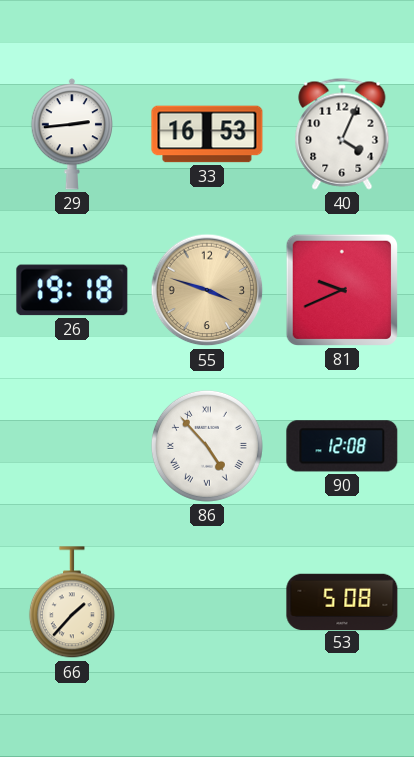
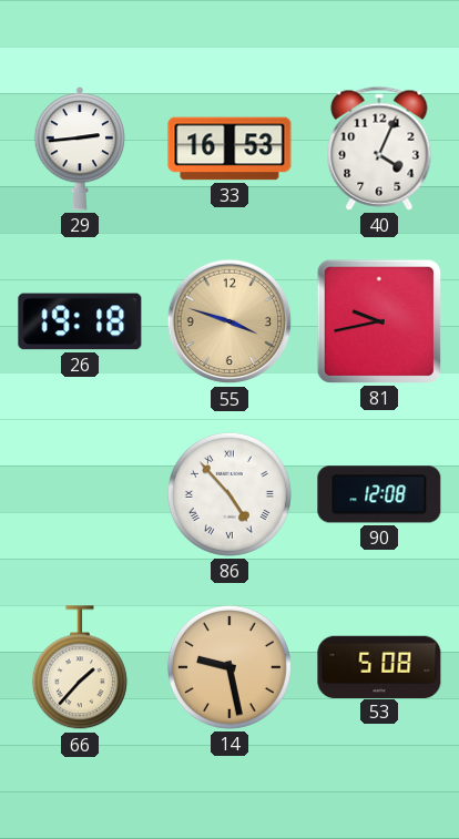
81: 9:41 -> 9:43
14: none -> 9:28
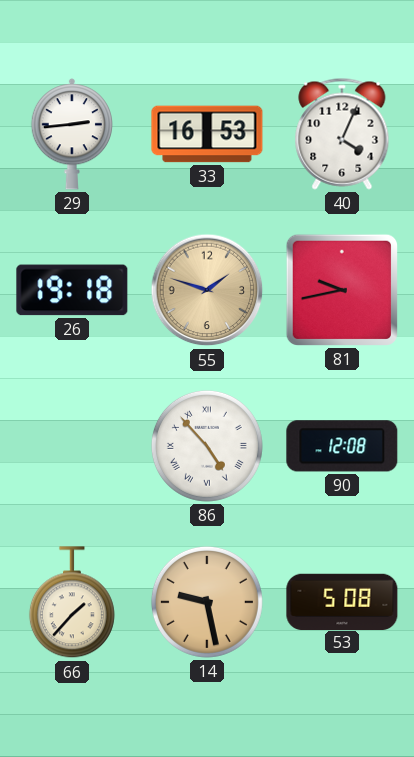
55: 3:48 -> 1:48
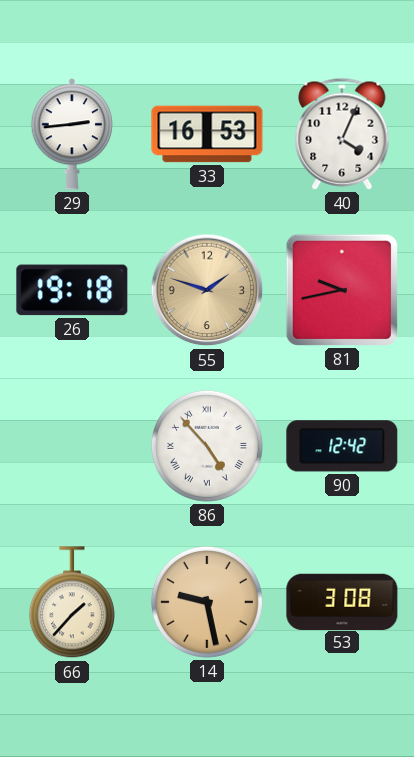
90: 12:08 -> 12:42
53: 5:08 -> 3:08
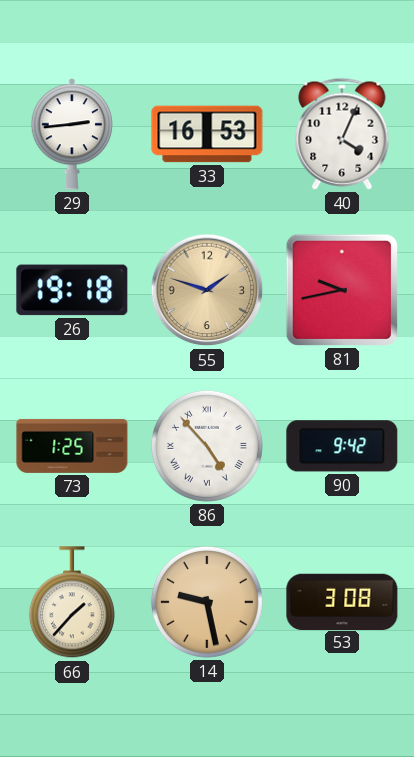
73: none -> 1:25
90: 12:42 -> 9:42
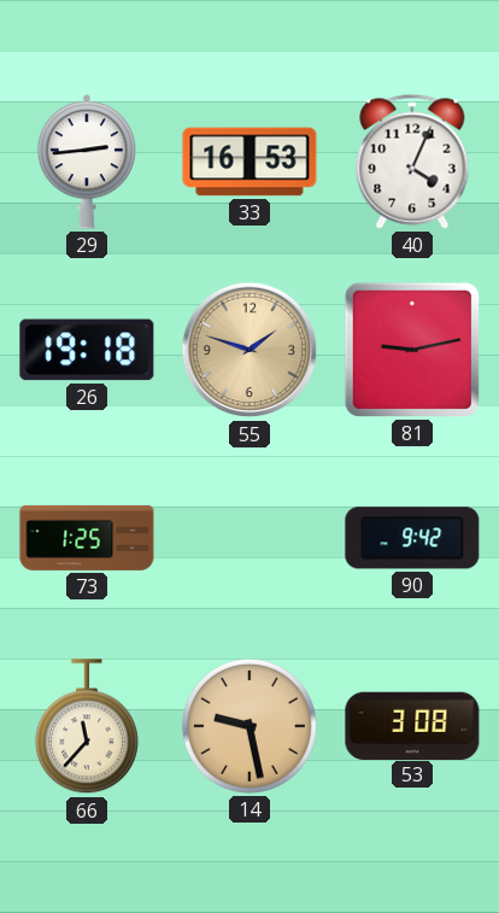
81: 9:43 -> 9:13
86: 4:53 -> none
66: 1:37 -> 11:37
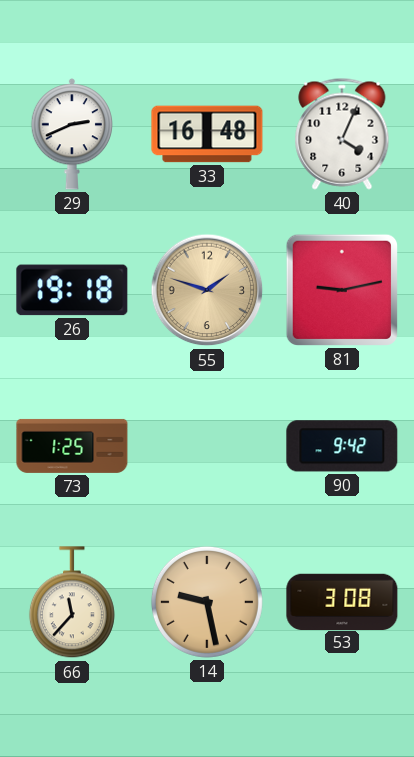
29: 2:44 -> 2:41
33: 16:53 -> 16:48
